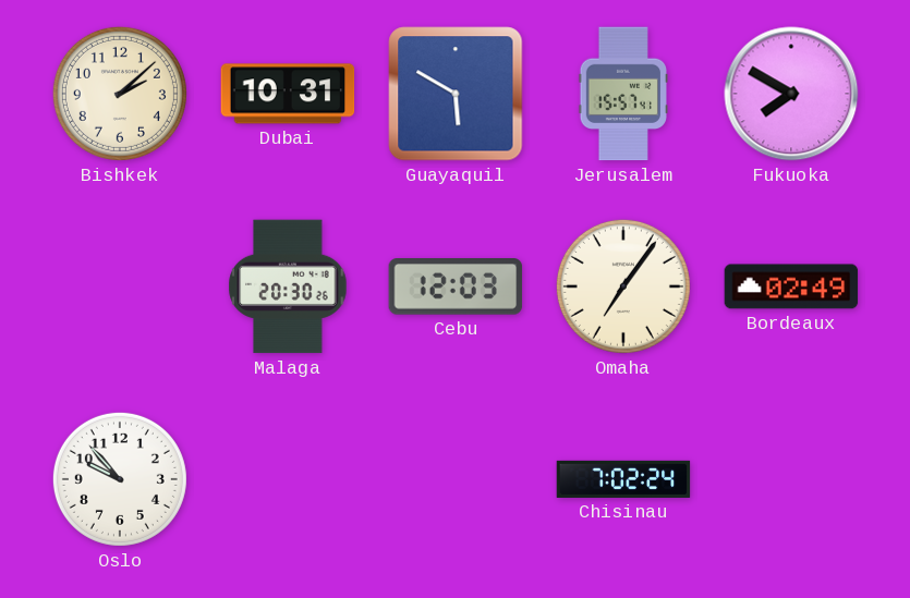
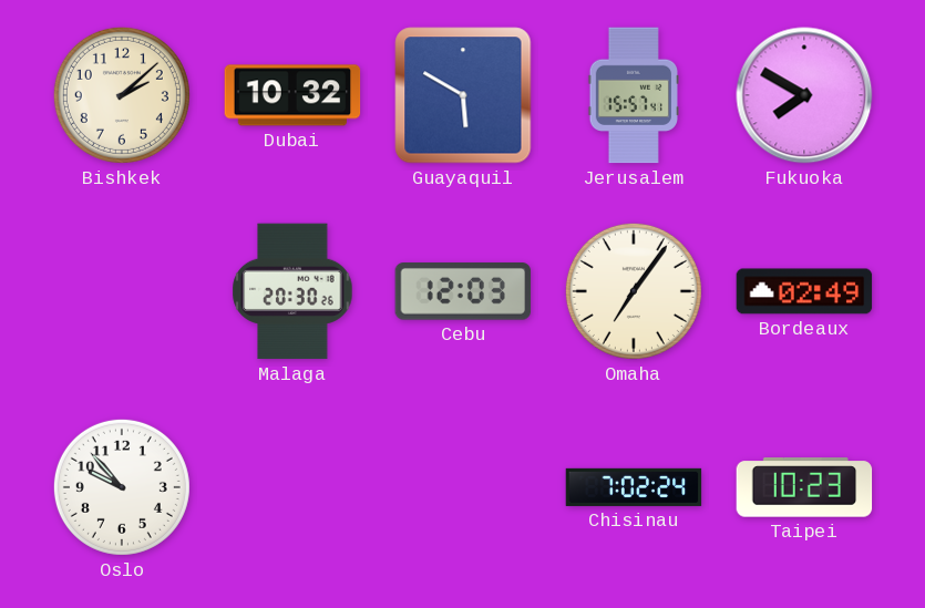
Dubai: 10:31 -> 10:32
Taipei: none -> 10:23
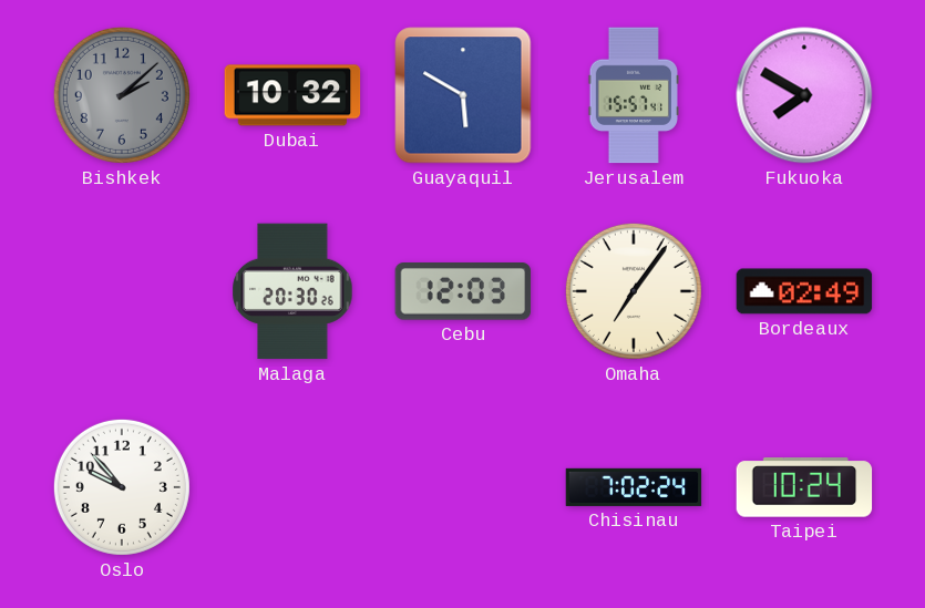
Bishkek dial: cream -> grey
Taipei: 10:23 -> 10:24
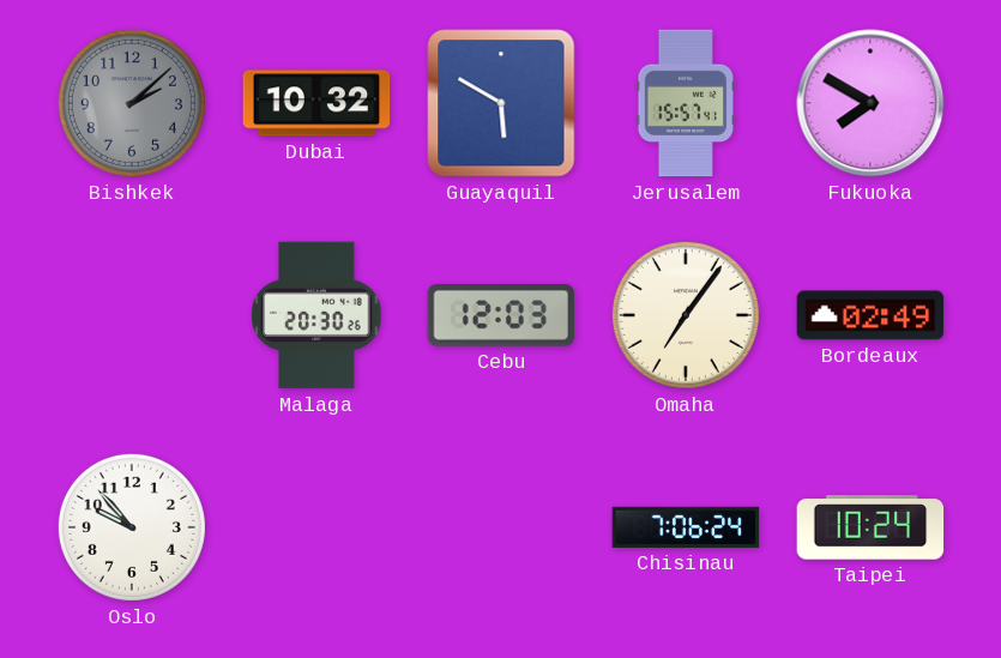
Chisinau: 7:02 -> 7:06
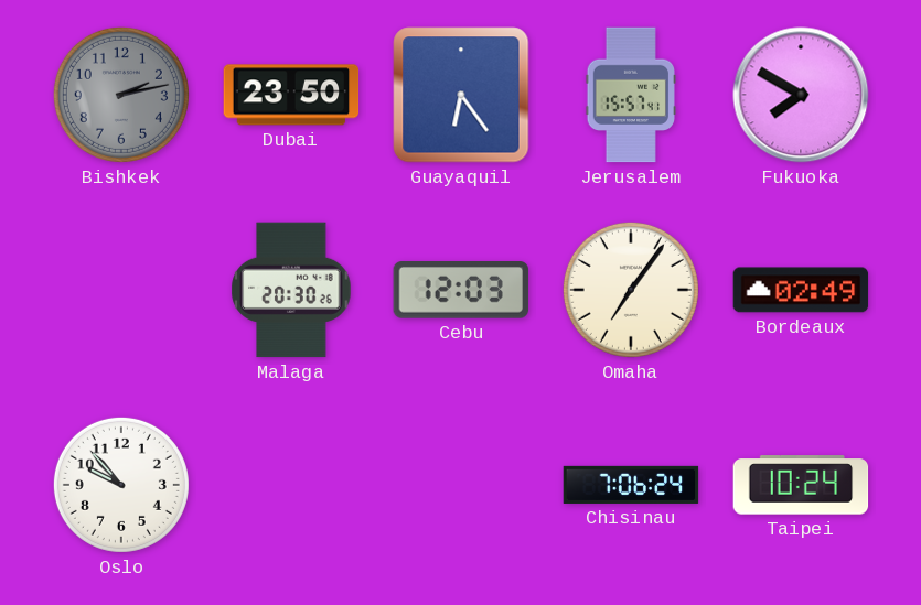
Bishkek: 2:08 -> 2:13
Dubai: 10:32 -> 23:50
Guayaquil: 5:50 -> 6:24
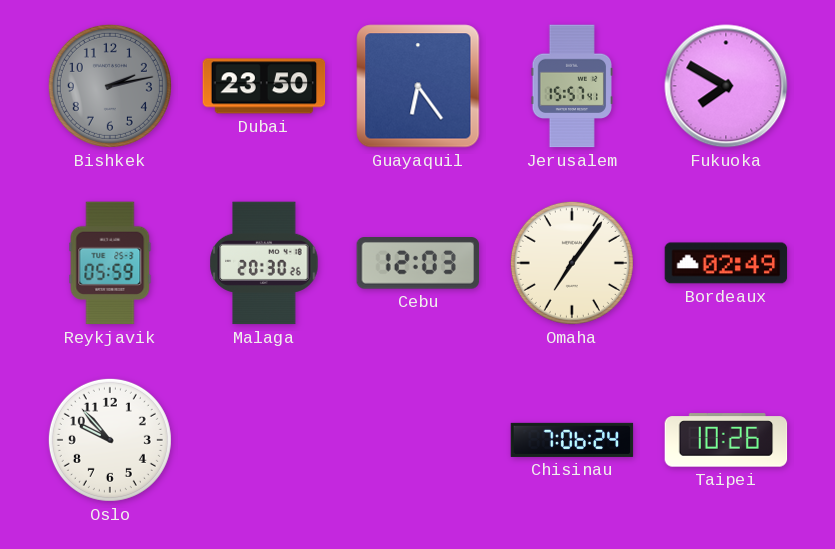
Reykjavik: none -> 05:59
Taipei: 10:24 -> 10:26
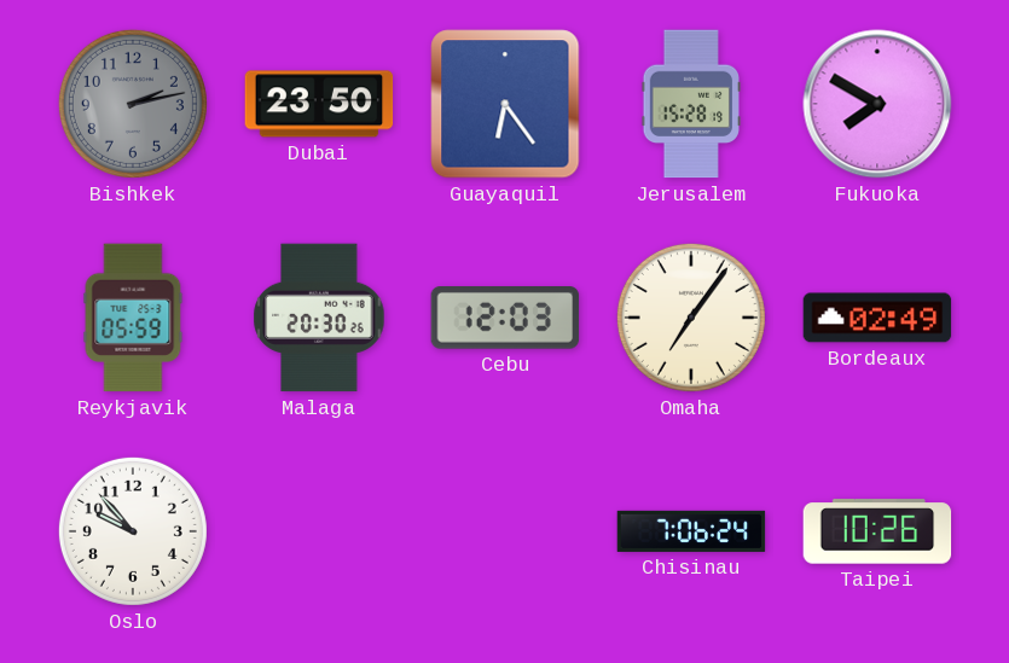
Jerusalem: 15:57 -> 15:28
